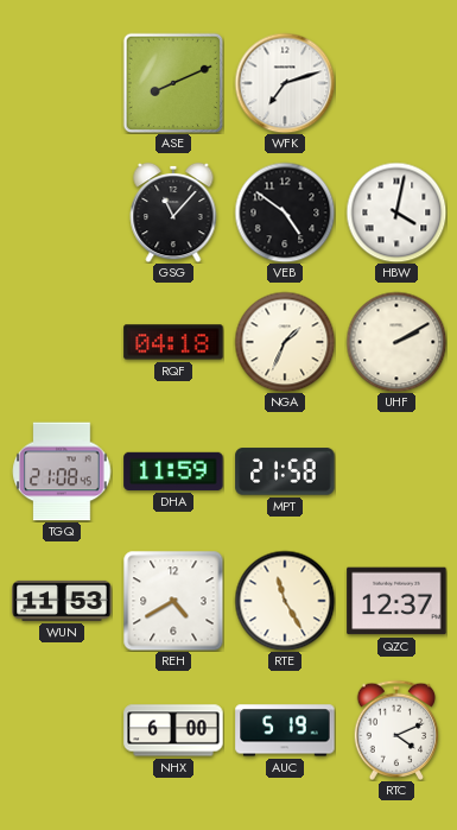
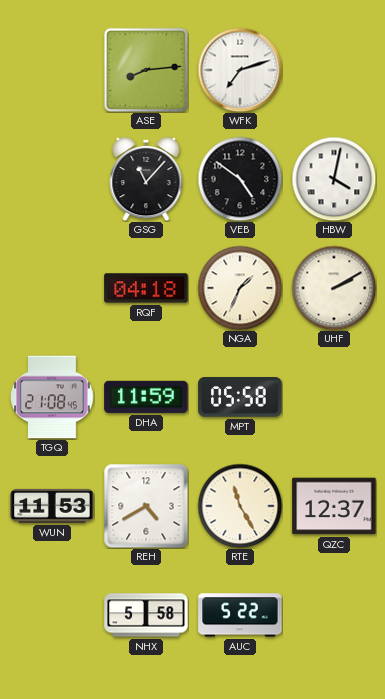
ASE: 8:11 -> 8:14
MPT: 21:58 -> 05:58
NHX: 6:00 -> 5:58
AUC: 5:19 -> 5:22
RTC: 4:11 -> none
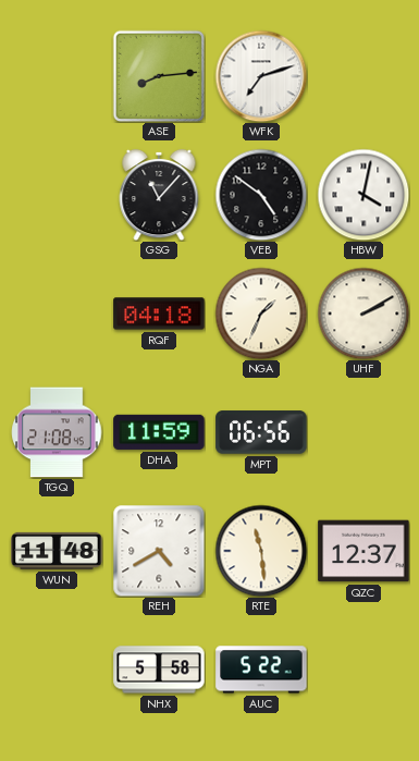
MPT: 05:58 -> 06:56
WUN: 11:53 -> 11:48
RTE: 11:25 -> 11:29
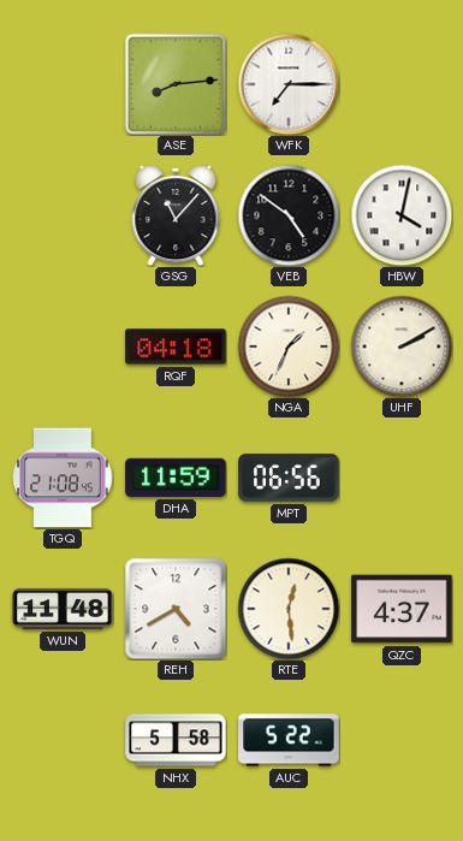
WFK: 7:12 -> 7:15
RTE: 11:29 -> 12:29
QZC: 12:37 -> 4:37
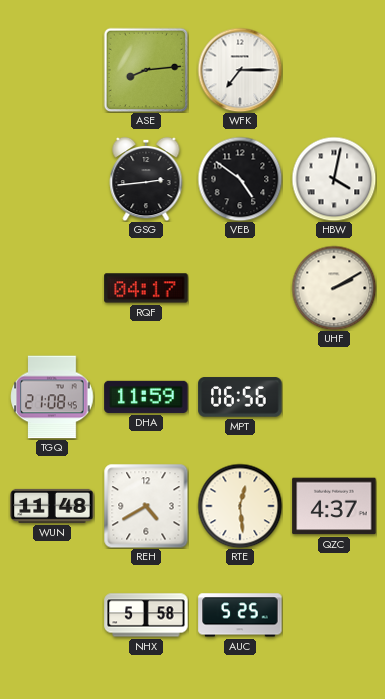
GSG: 11:07 -> 2:44
RQF: 04:18 -> 04:17
NGA: 1:34 -> none
AUC: 5:22 -> 5:25
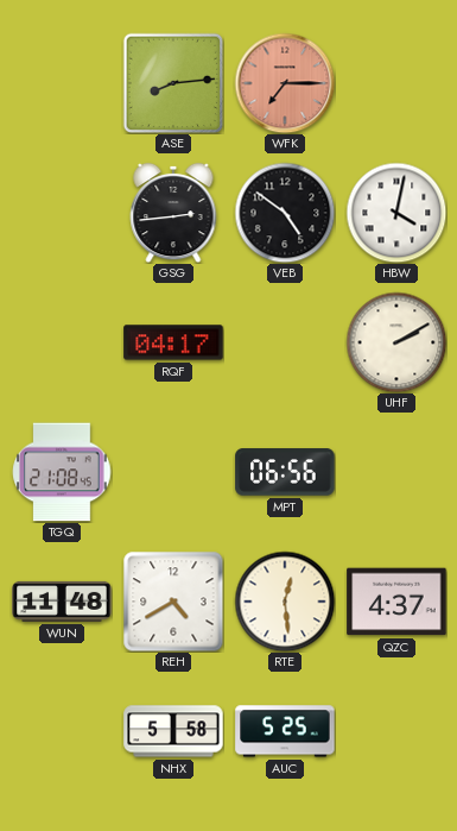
WFK dial: white -> salmon
DHA: 11:59 -> none
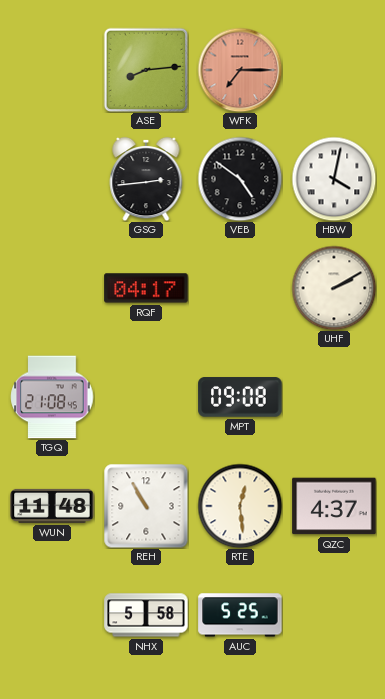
MPT: 06:56 -> 09:08
REH: 4:40 -> 10:55
